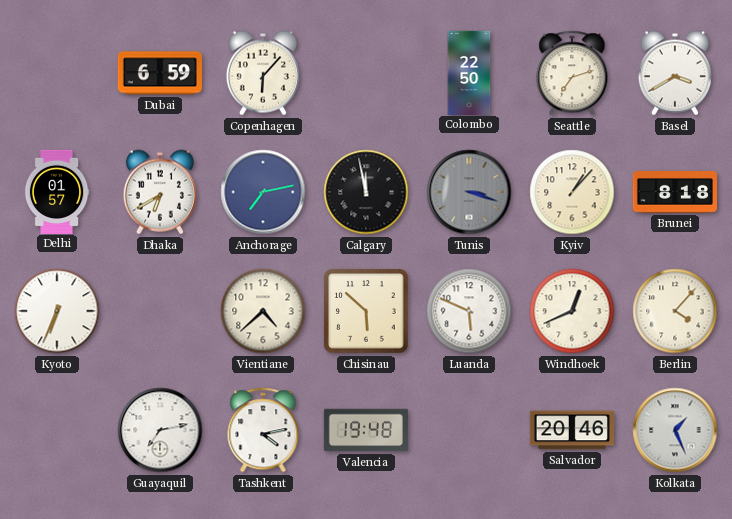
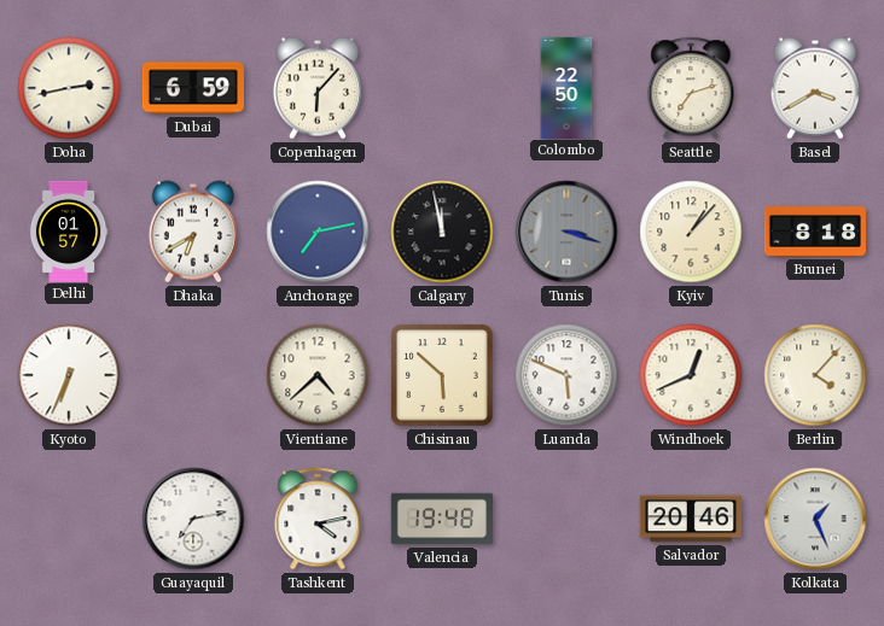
Doha: none -> 2:43
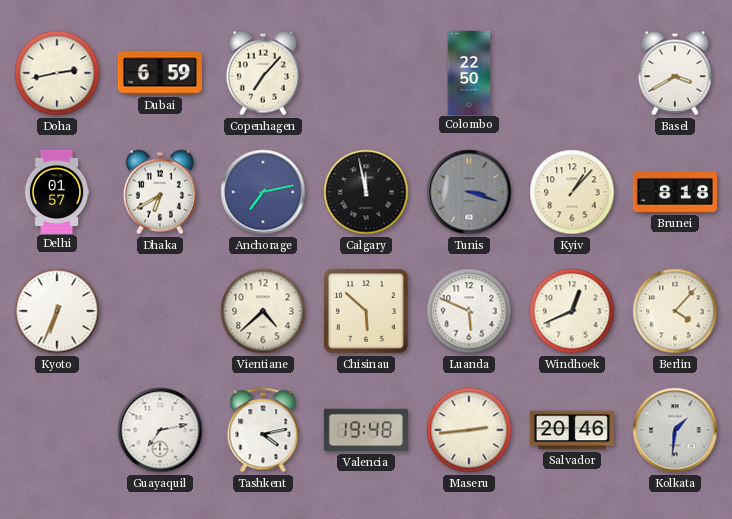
Copenhagen: 6:07 -> 7:07
Seattle: 7:12 -> none
Maseru: none -> 2:44
Kolkata: 1:26 -> 1:31
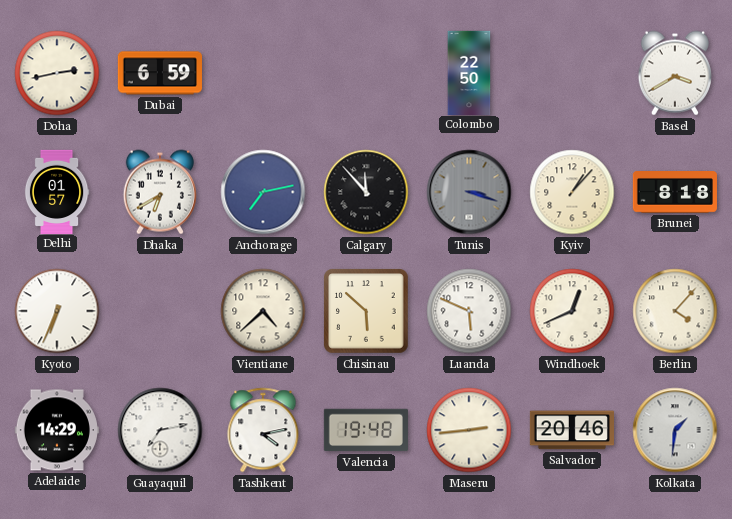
Copenhagen: 7:07 -> none
Calgary: 11:58 -> 11:53
Adelaide: none -> 14:29
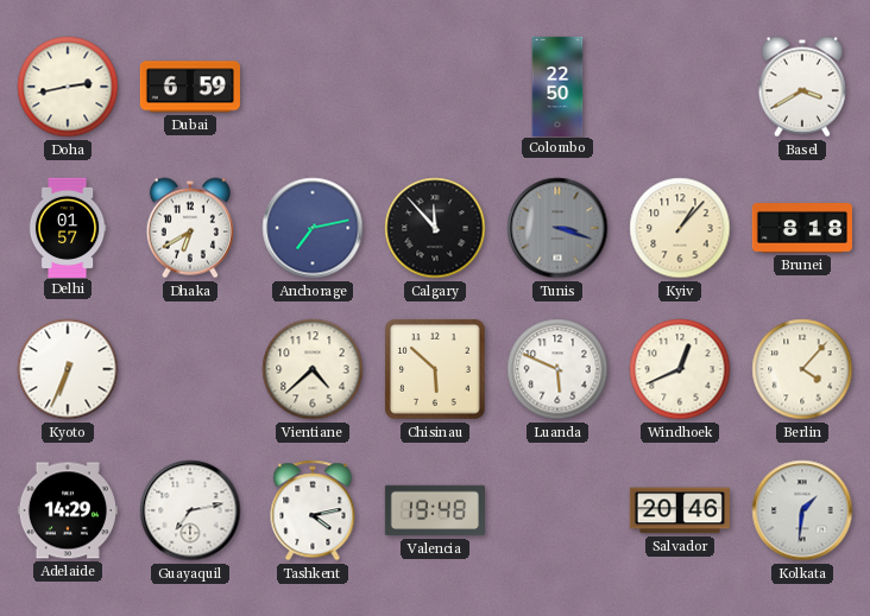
Maseru: 2:44 -> none
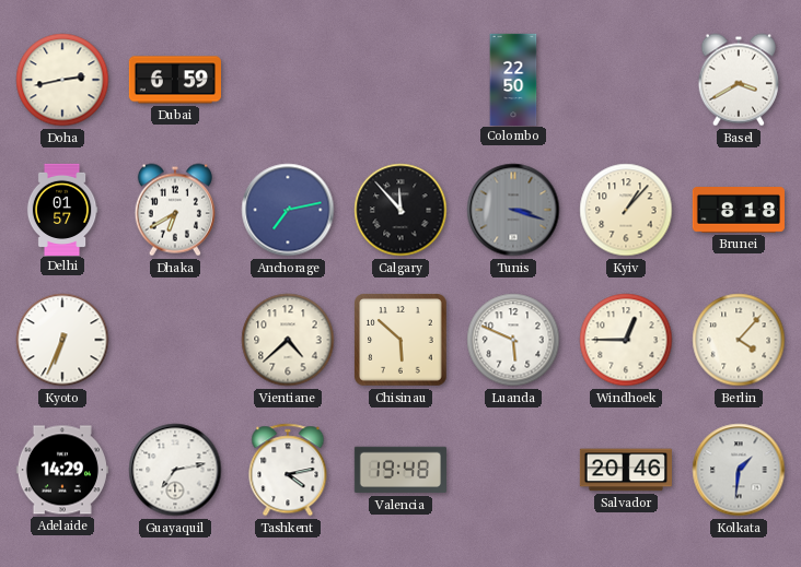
Windhoek: 12:41 -> 12:45
